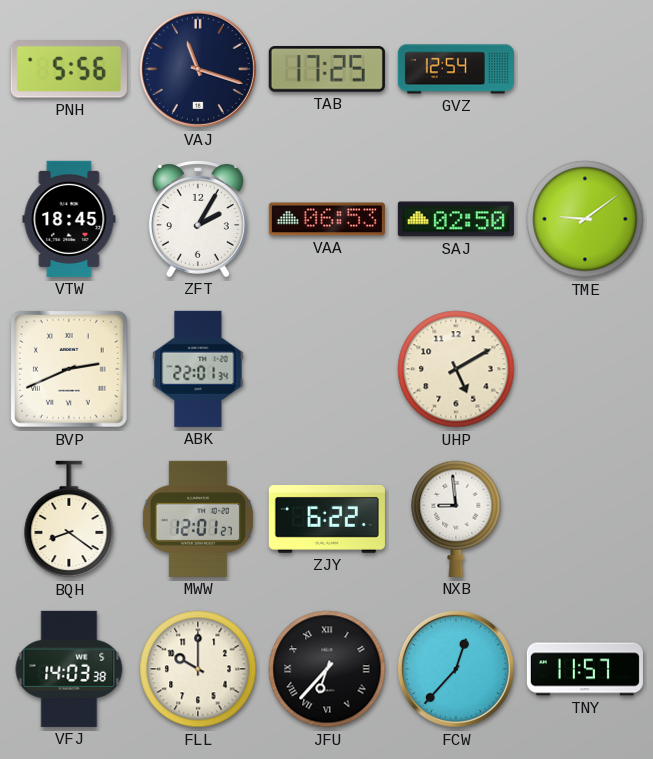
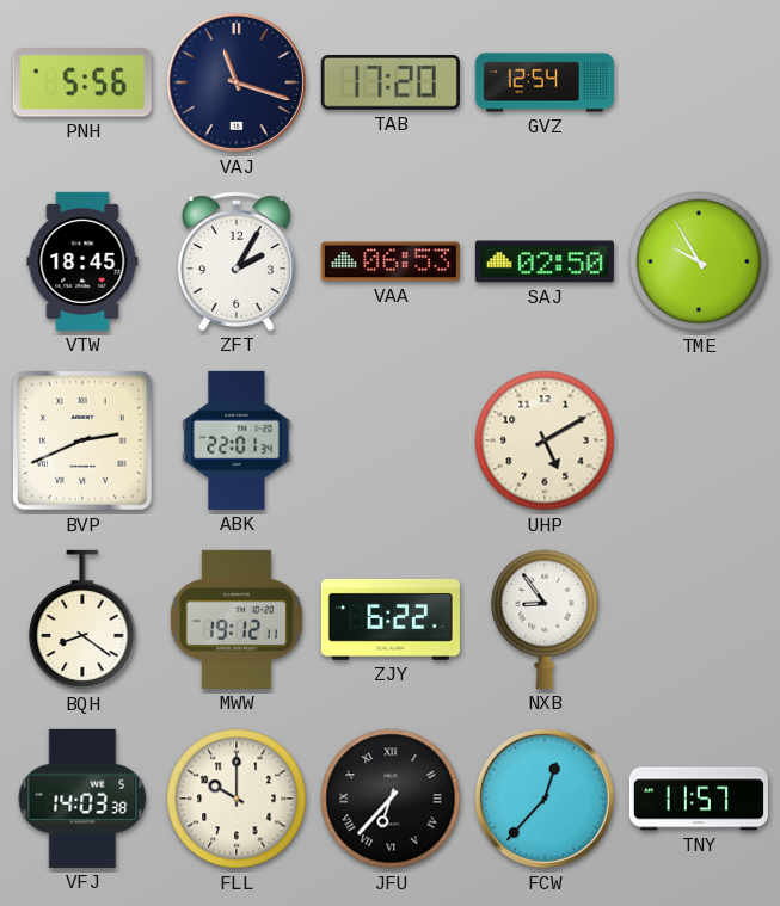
TAB: 17:25 -> 17:20
TME: 9:09 -> 9:55
MWW: 12:01 -> 19:12
NXB: 8:59 -> 8:54
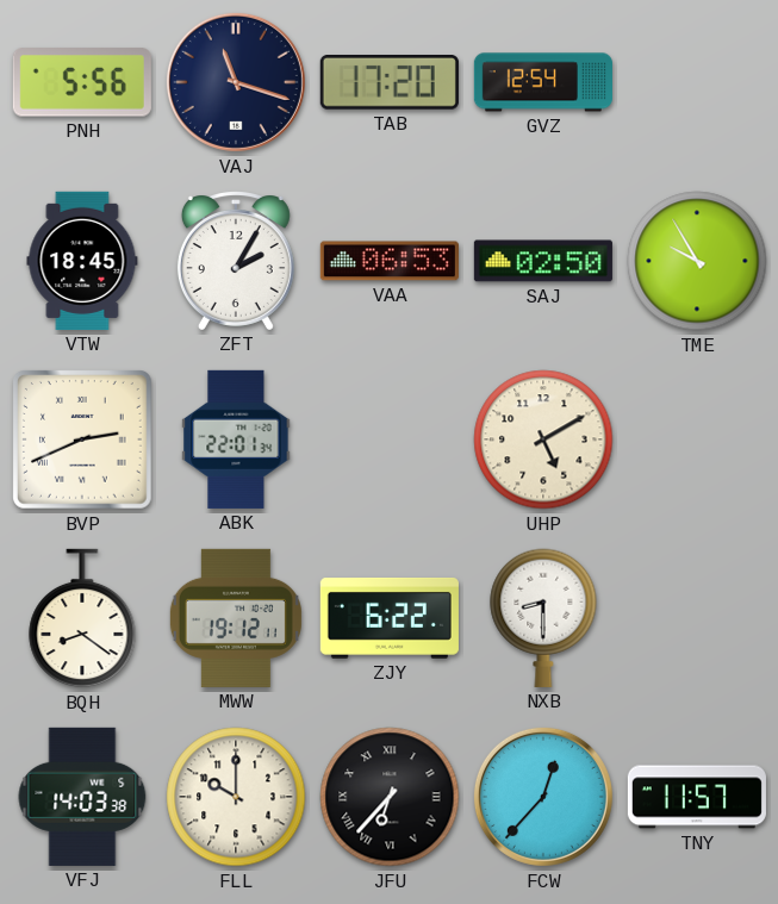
NXB: 8:54 -> 8:30
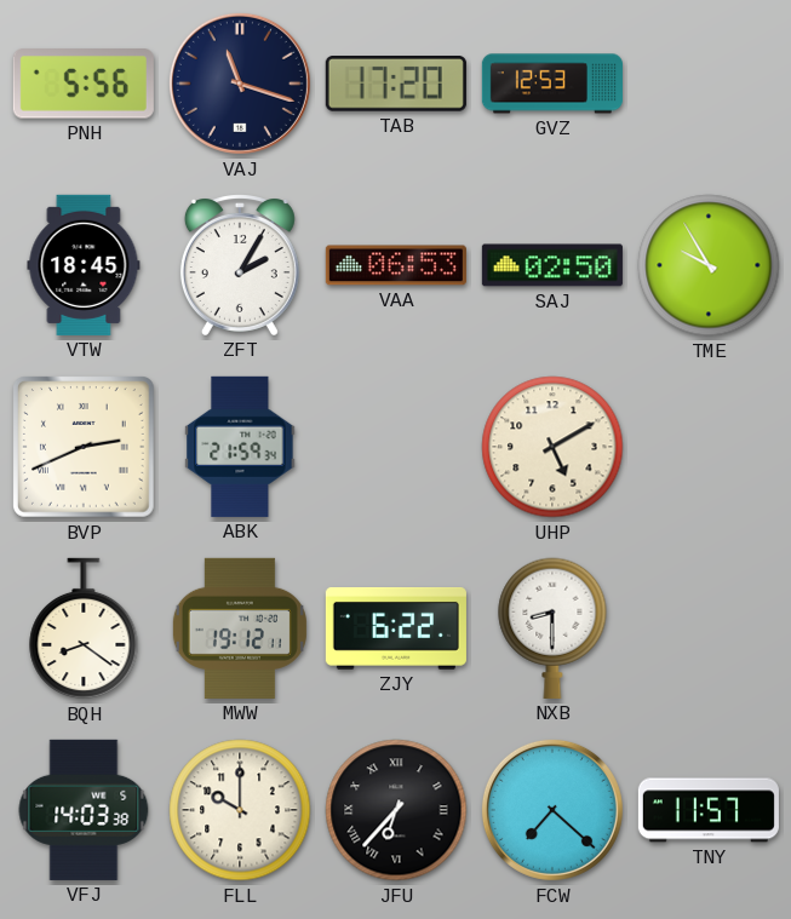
GVZ: 12:54 -> 12:53
ABK: 22:01 -> 21:59
FCW: 12:37 -> 7:22
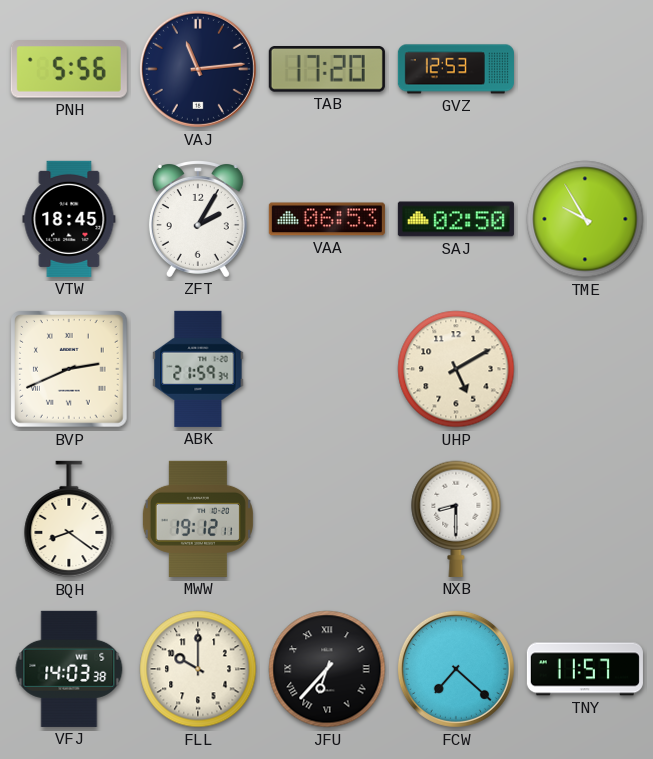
VAJ: 11:18 -> 11:14
ZJY: 6:22 -> none
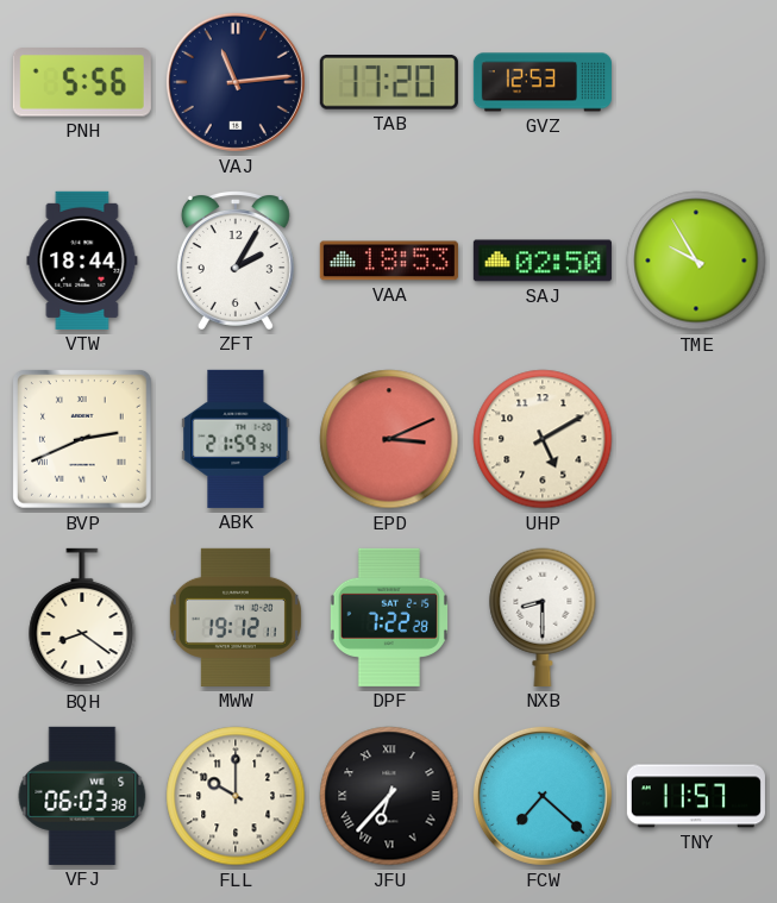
VTW: 18:45 -> 18:44
VAA: 06:53 -> 18:53
EPD: none -> 3:11
DPF: none -> 7:22
VFJ: 14:03 -> 06:03
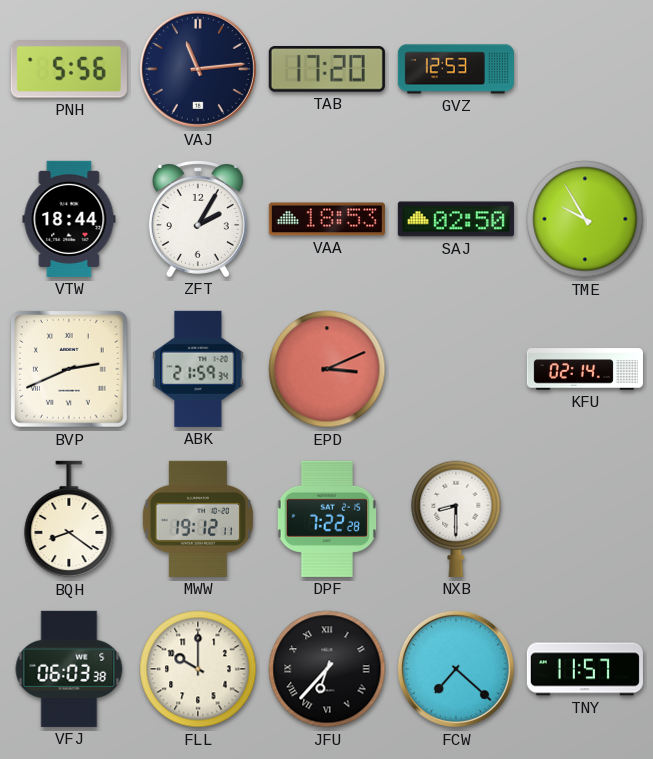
UHP: 5:10 -> none
KFU: none -> 02:14
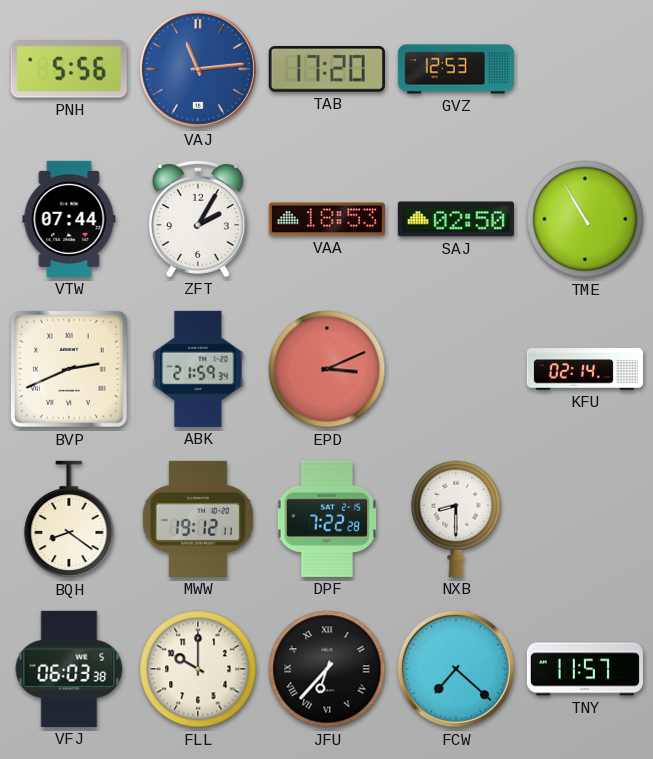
VAJ dial: navy -> blue
VTW: 18:44 -> 07:44
TME: 9:55 -> 10:55
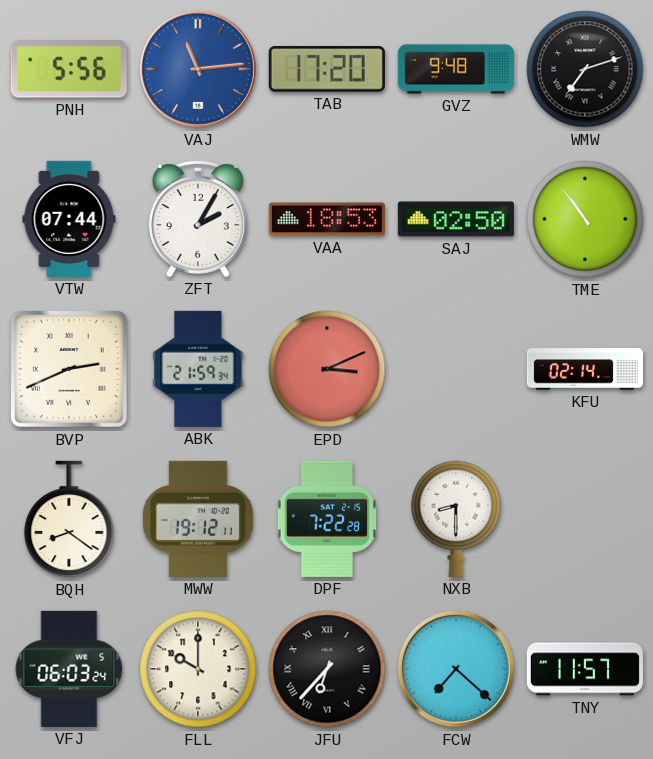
GVZ: 12:53 -> 9:48
WMW: none -> 7:12
TME: 10:55 -> 10:54
VFJ: 06:03:38 -> 06:03:24
